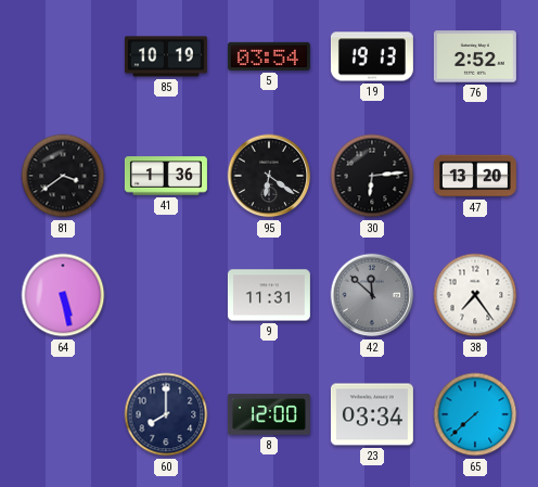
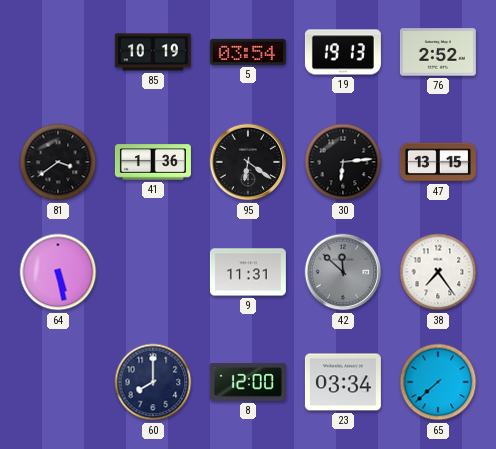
47: 13:20 -> 13:15
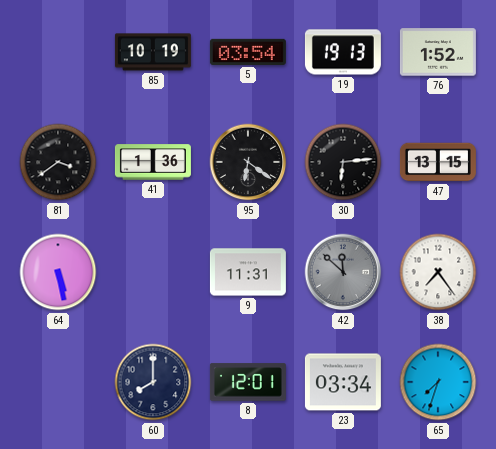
76: 2:52 -> 1:52
8: 12:00 -> 12:01
65: 7:38 -> 7:33
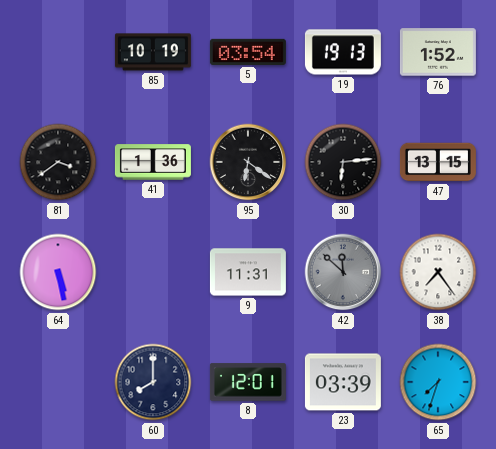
23: 03:34 -> 03:39
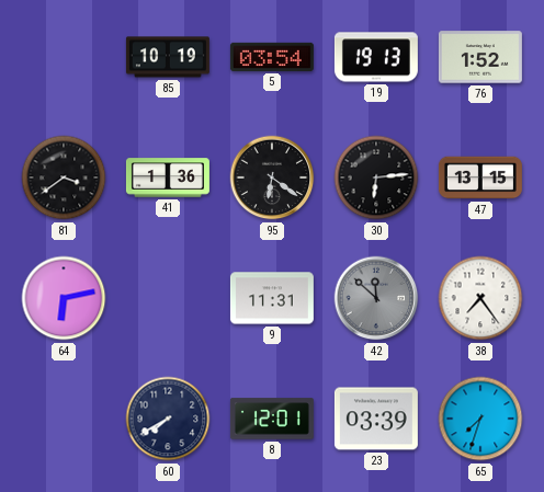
64: 5:28 -> 6:13
60: 8:00 -> 7:40
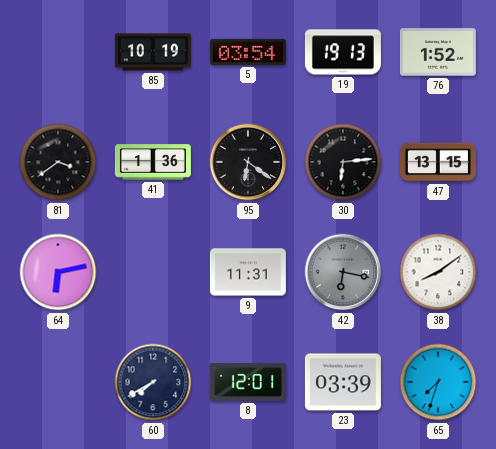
42: 11:52 -> 6:17
38: 7:24 -> 8:09
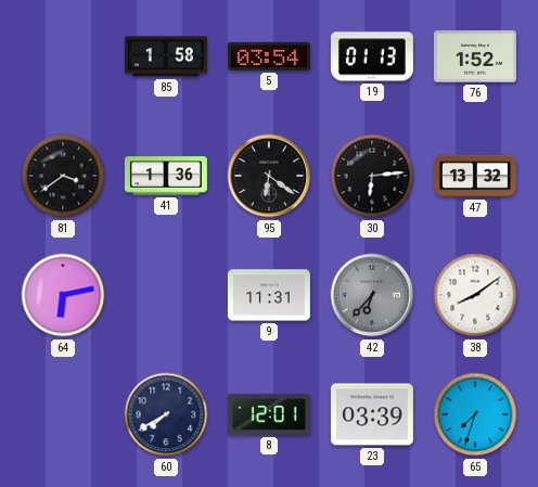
85: 10:19 -> 1:58
19: 19:13 -> 01:13
47: 13:15 -> 13:32
42: 6:17 -> 6:37
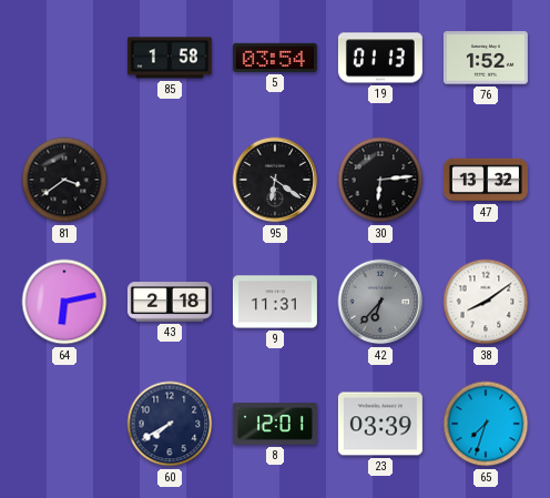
41: 1:36 -> none
43: none -> 2:18
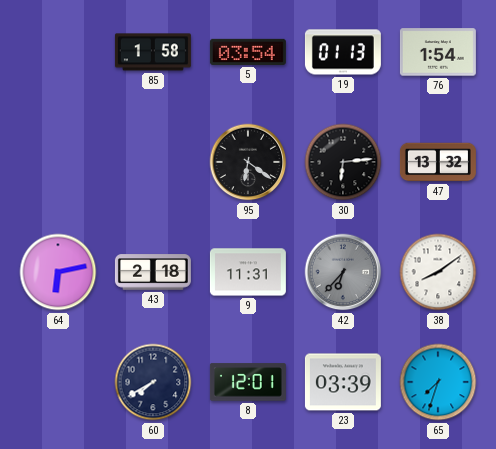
76: 1:52 -> 1:54
81: 3:39 -> none
